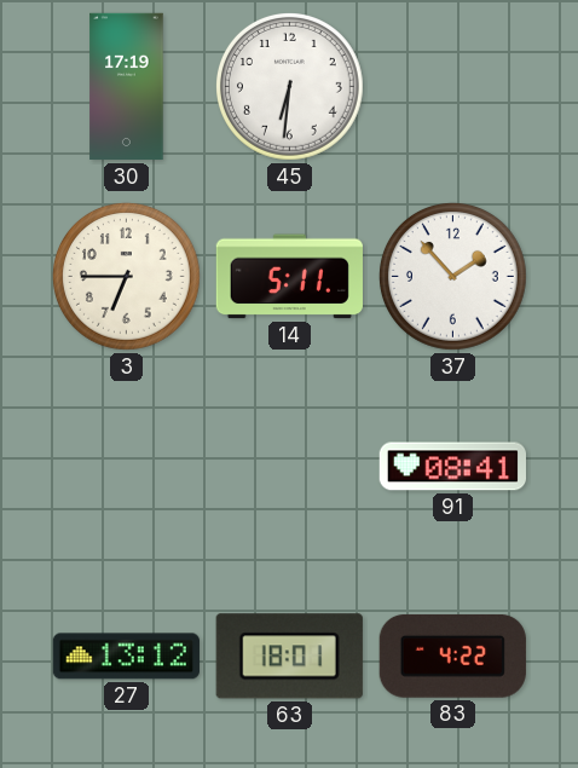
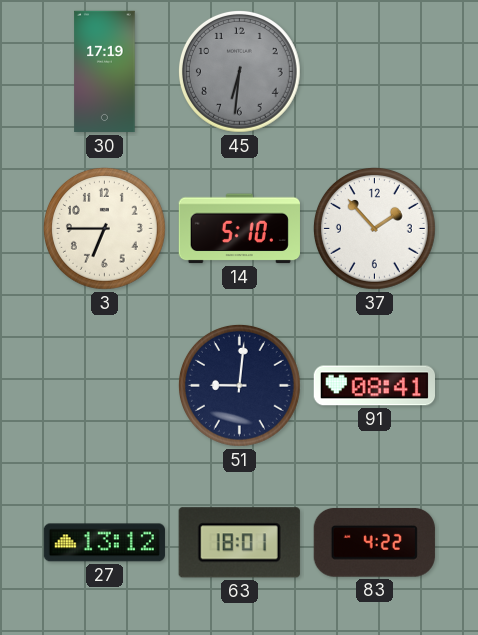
45 dial: white -> grey
14: 5:11 -> 5:10
51: none -> 9:01
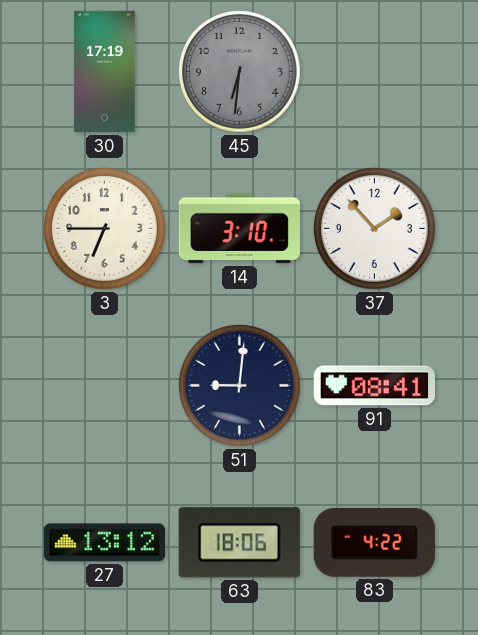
14: 5:10 -> 3:10
63: 18:01 -> 18:06
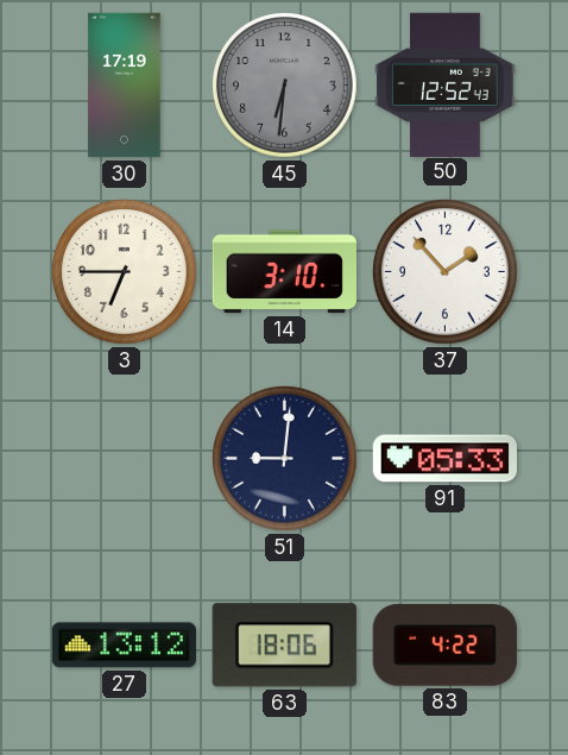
50: none -> 12:52
91: 08:41 -> 05:33
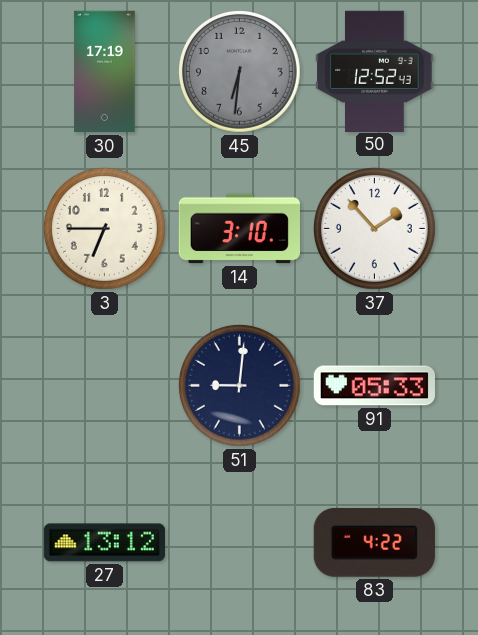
63: 18:06 -> none
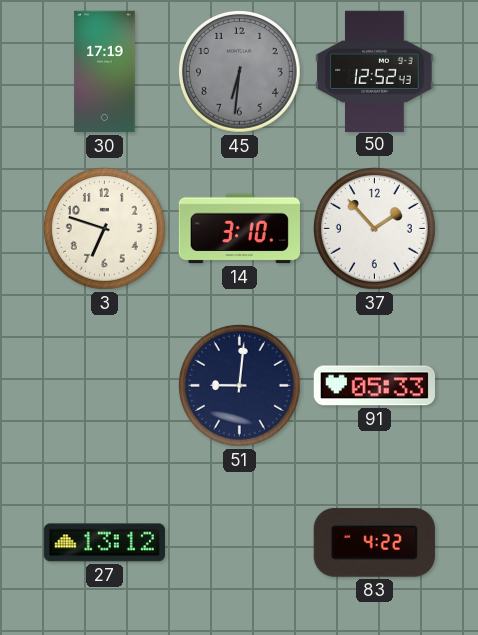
3: 6:45 -> 6:48
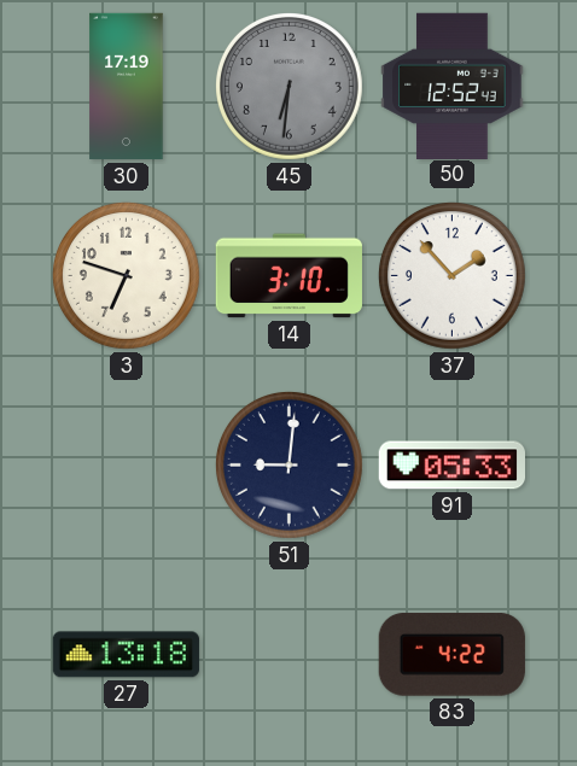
27: 13:12 -> 13:18
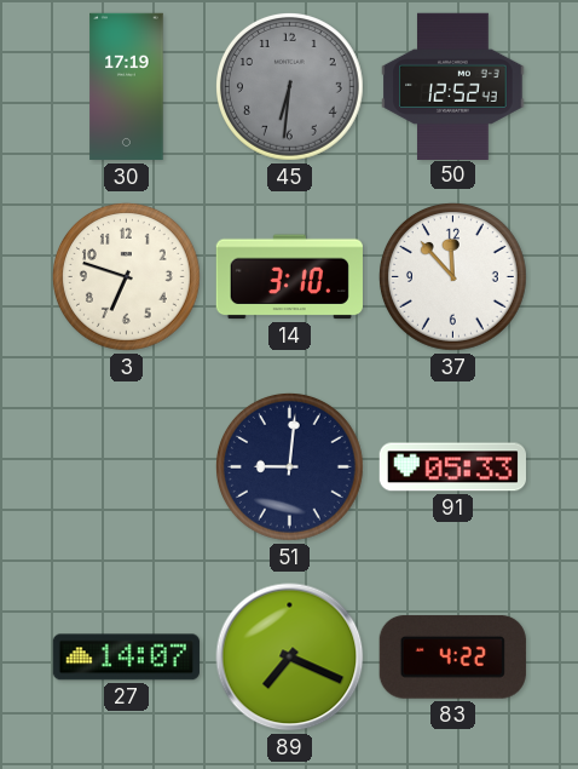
37: 1:53 -> 11:53
27: 13:18 -> 14:07
89: none -> 7:19
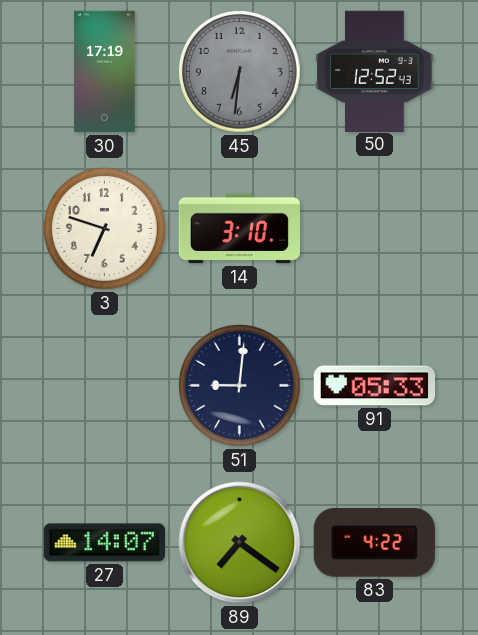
37: 11:53 -> none
89: 7:19 -> 7:21
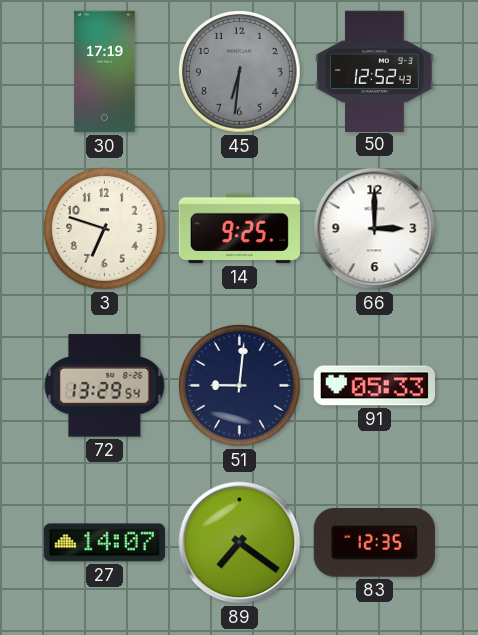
14: 3:10 -> 9:25
66: none -> 3:00
72: none -> 13:29
83: 4:22 -> 12:35
